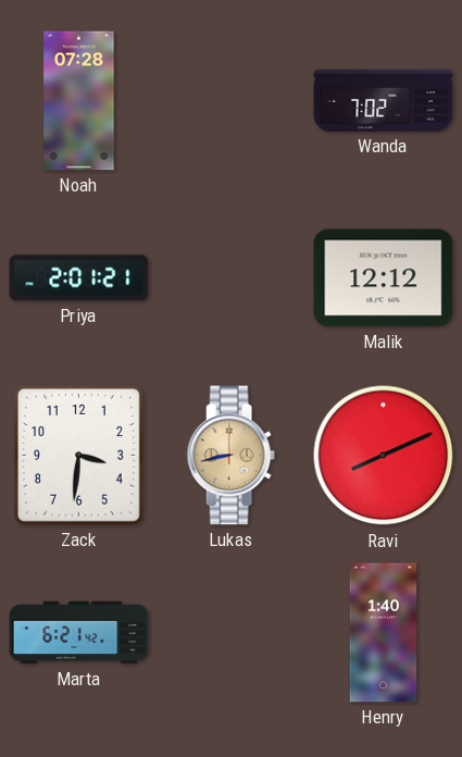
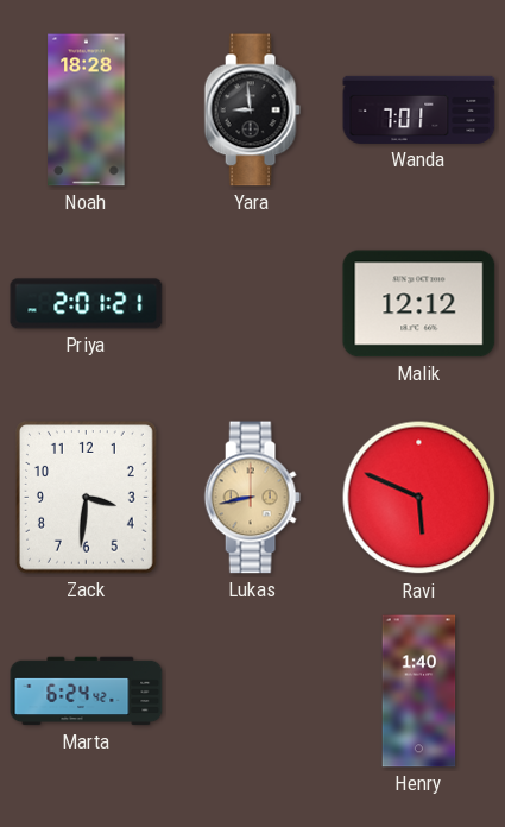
Noah: 07:28 -> 18:28
Yara: none -> 8:59
Wanda: 7:02 -> 7:01
Ravi: 8:11 -> 5:49
Marta: 6:21 -> 6:24
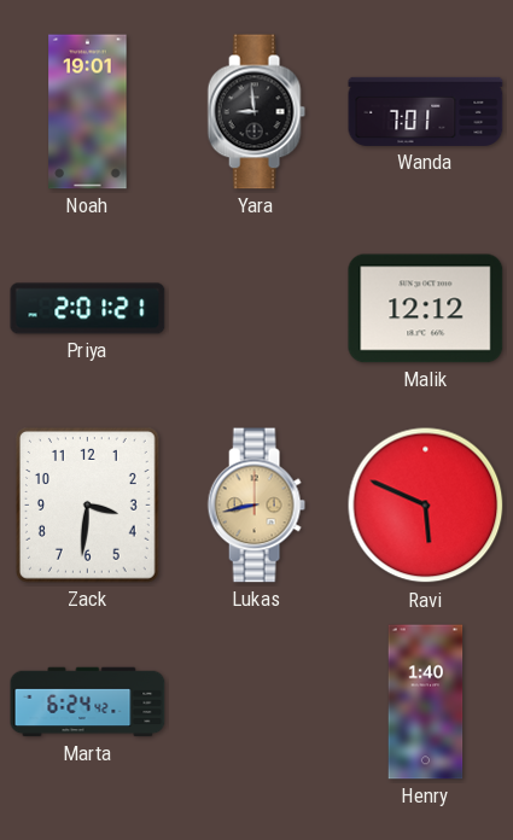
Noah: 18:28 -> 19:01
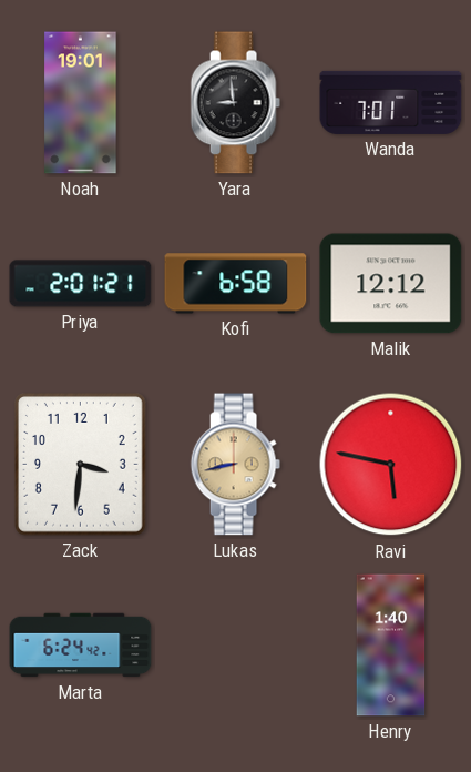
Kofi: none -> 6:58
Ravi: 5:49 -> 5:47
